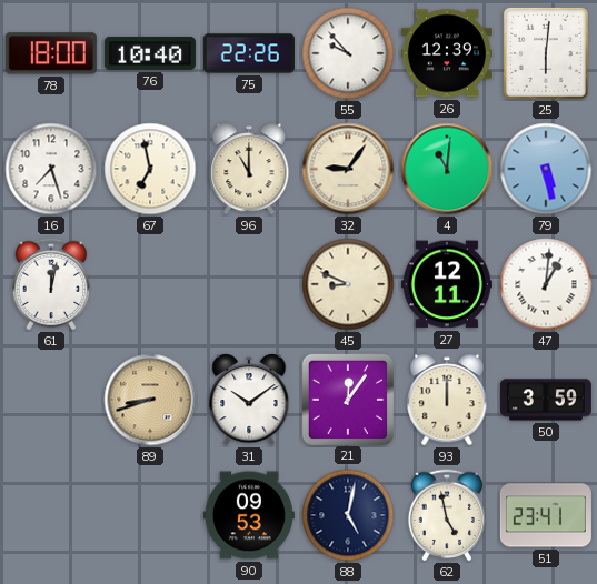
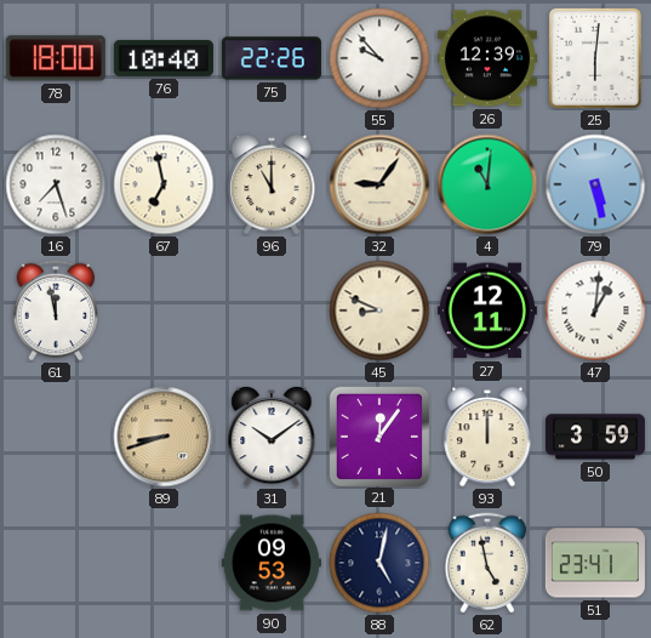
61: 12:02 -> 11:58
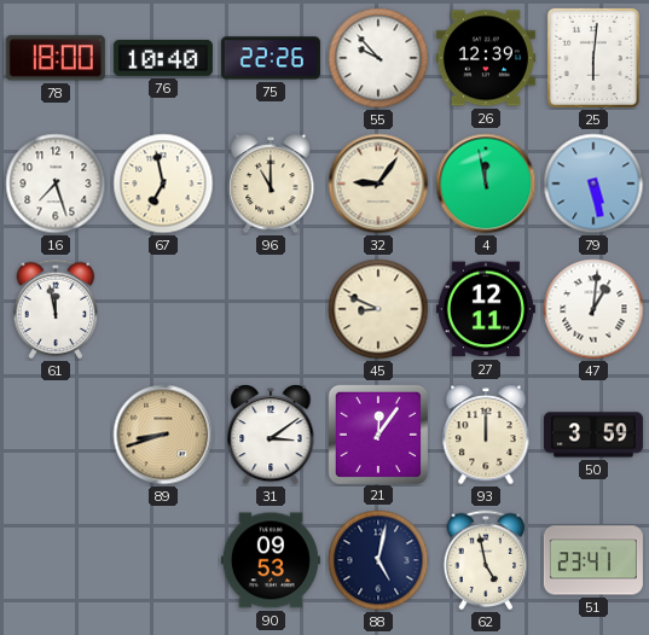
4: 11:01 -> 11:58
31: 10:09 -> 3:09
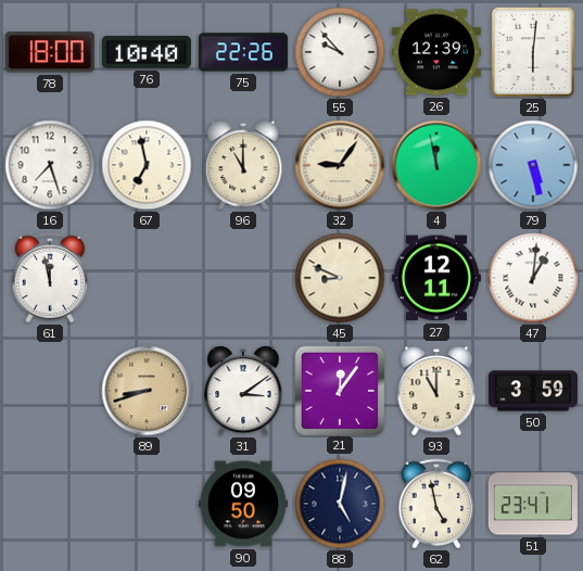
93: 12:00 -> 11:00
90: 09:53 -> 09:50
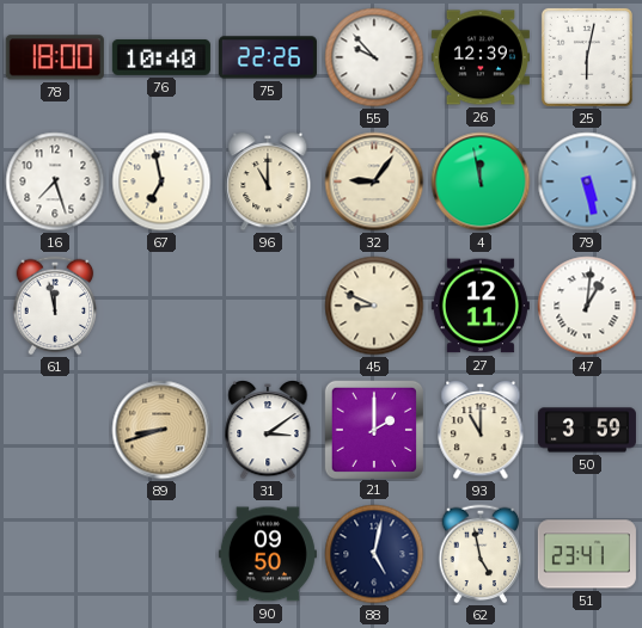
25: 6:01 -> 6:02
21: 12:06 -> 2:00
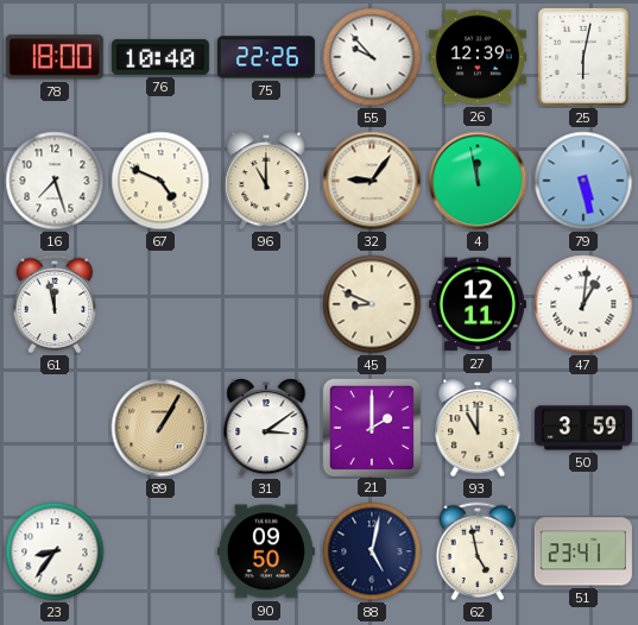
67: 6:58 -> 4:49
89: 8:42 -> 1:05
23: none -> 8:36
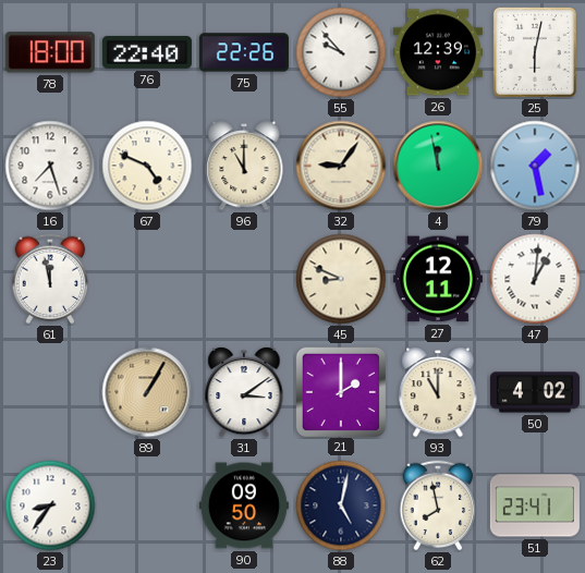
76: 10:40 -> 22:40
79: 5:28 -> 1:28
50: 3:59 -> 4:02
62: 4:58 -> 7:58
